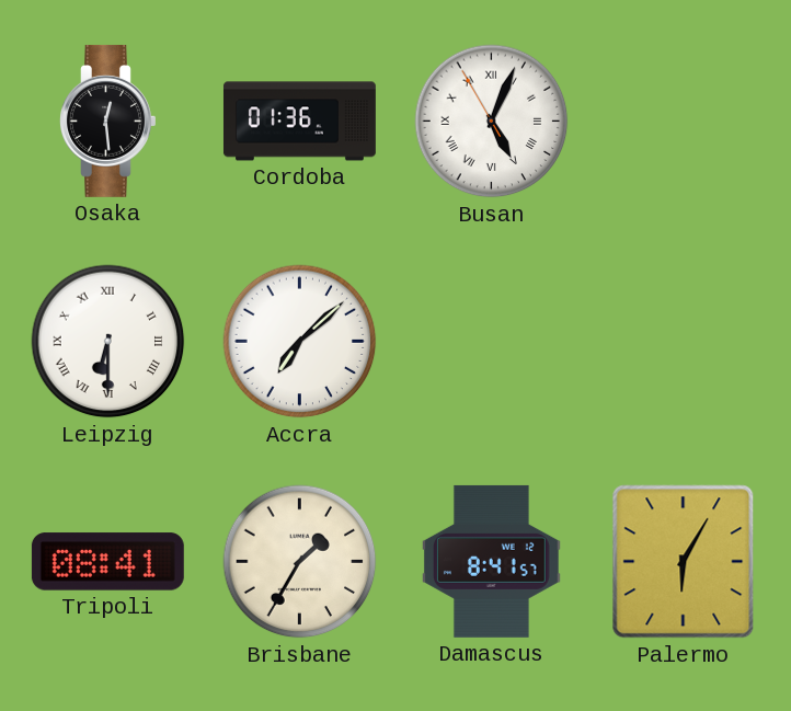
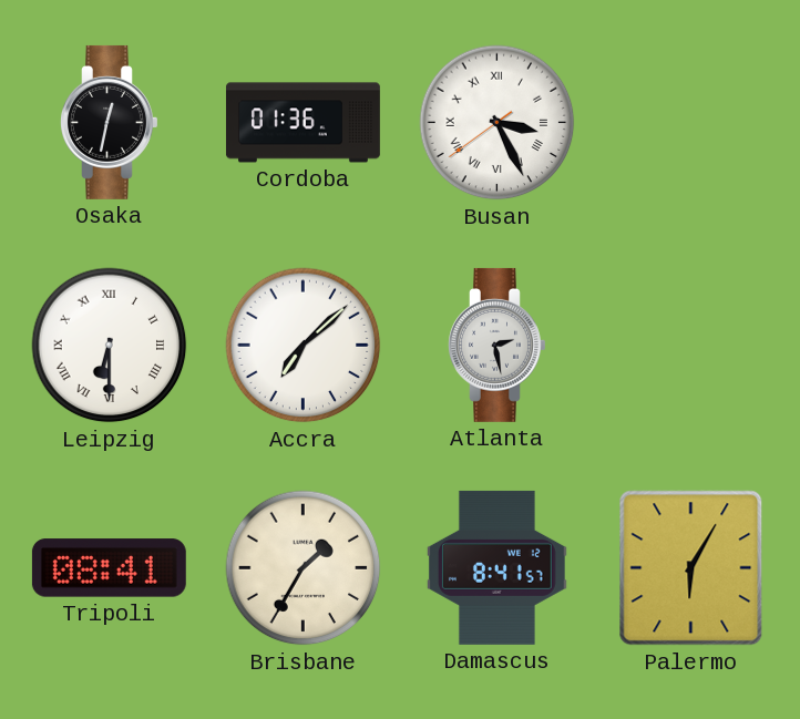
Osaka: 12:29 -> 12:32
Busan: 5:03 -> 3:25
Atlanta: none -> 2:28
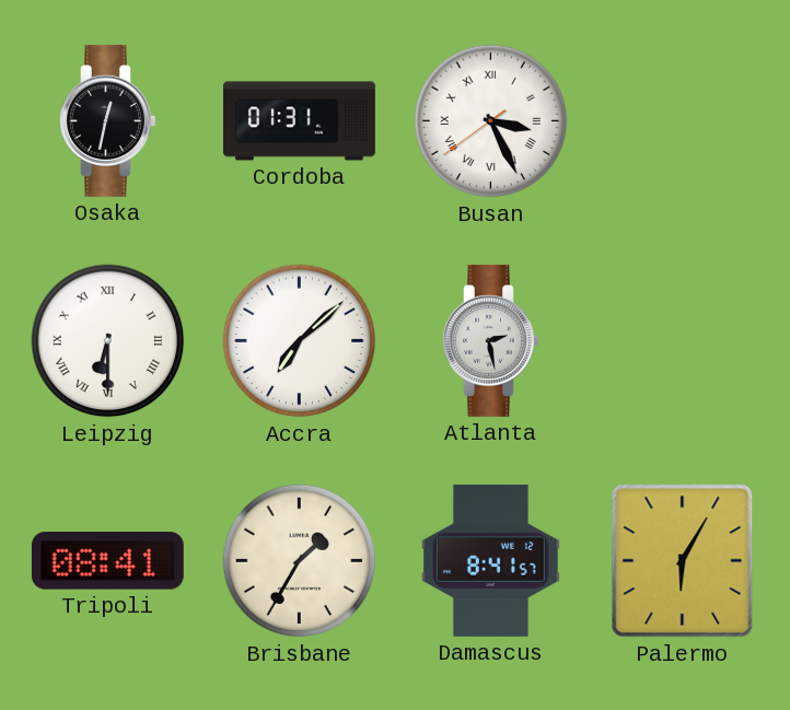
Cordoba: 01:36 -> 01:31
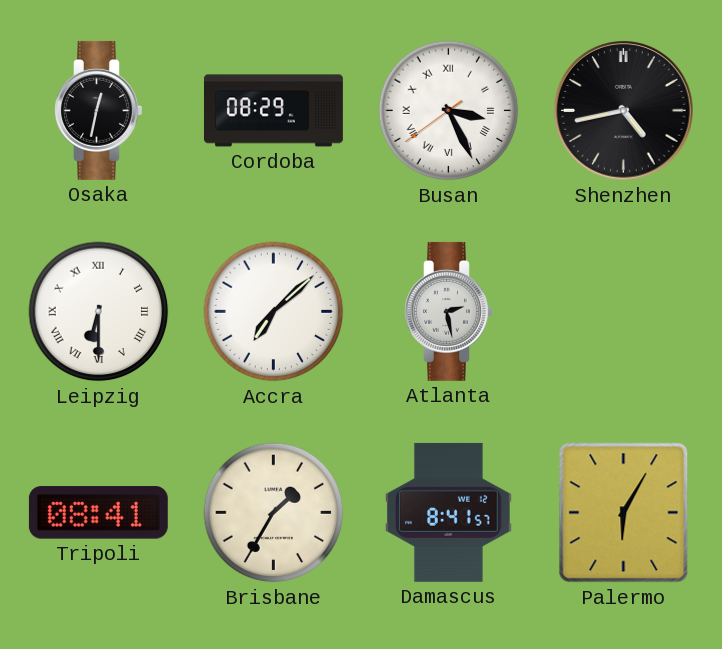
Cordoba: 01:31 -> 08:29
Shenzhen: none -> 4:43
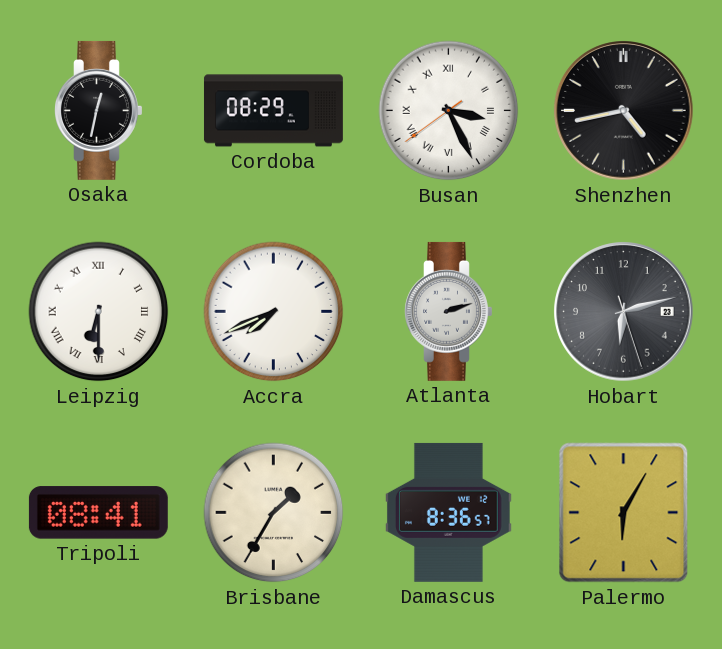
Accra: 7:08 -> 7:41
Atlanta: 2:28 -> 2:12
Hobart: none -> 6:12
Damascus: 8:41 -> 8:36
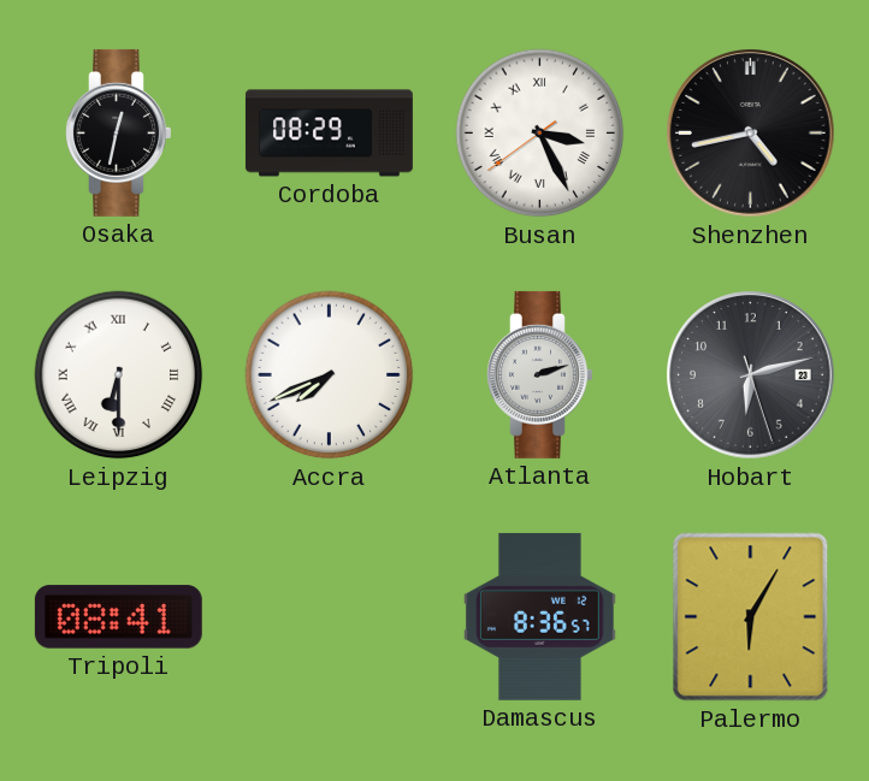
Brisbane: 1:35 -> none
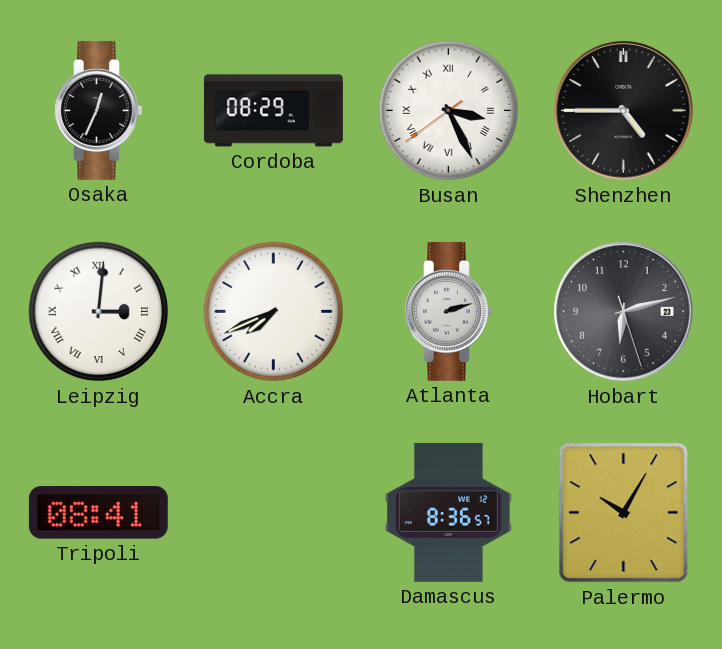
Osaka: 12:32 -> 12:34
Shenzhen: 4:43 -> 4:45
Leipzig: 6:30 -> 3:01
Palermo: 6:05 -> 10:05
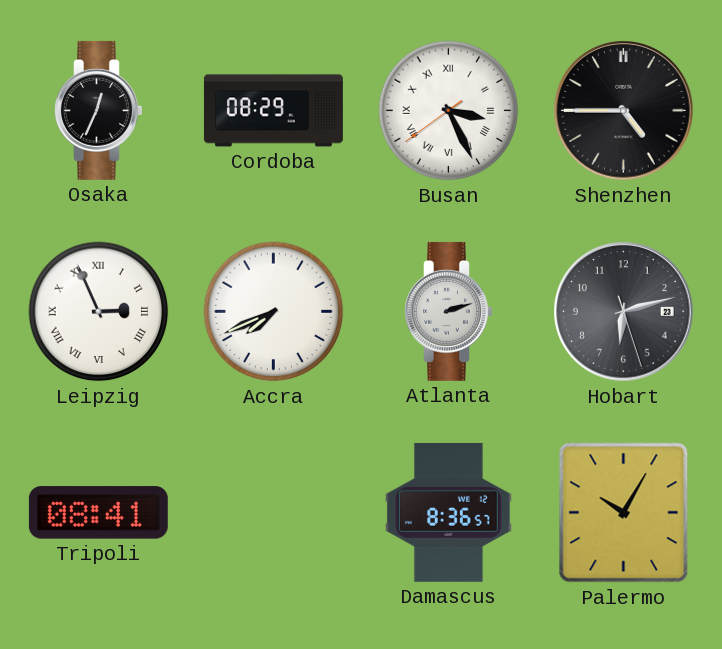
Leipzig: 3:01 -> 2:56
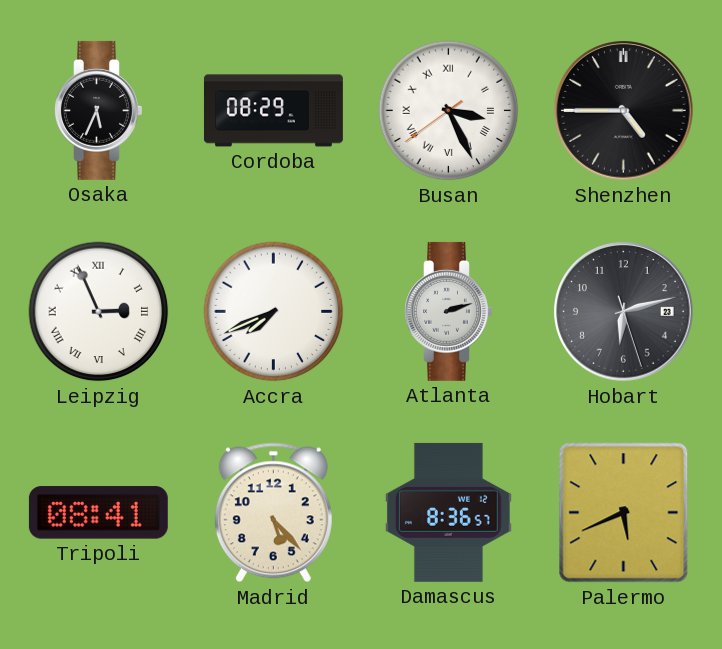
Osaka: 12:34 -> 5:34
Madrid: none -> 5:23
Palermo: 10:05 -> 5:41
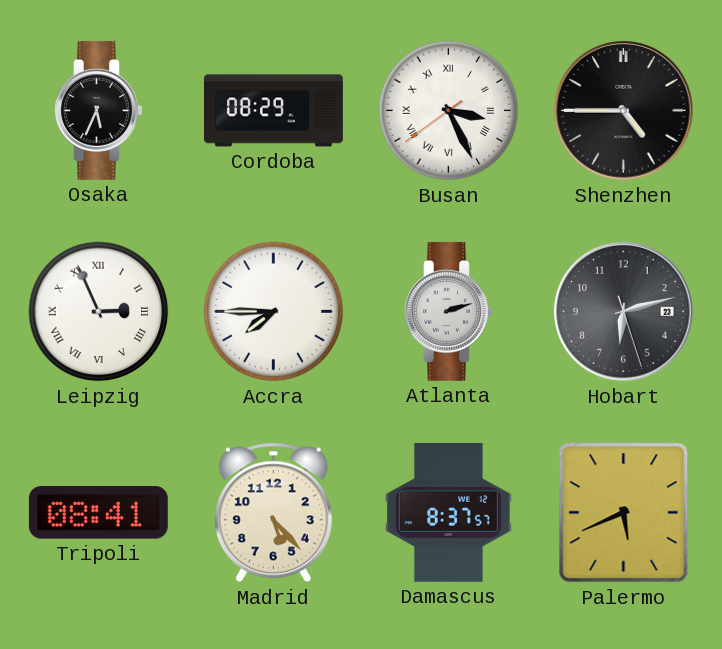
Accra: 7:41 -> 7:45
Damascus: 8:36 -> 8:37
